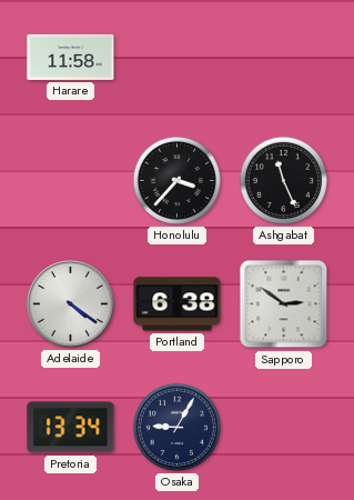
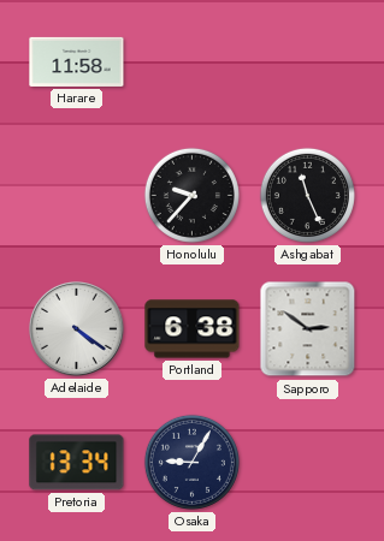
Honolulu: 3:37 -> 9:37
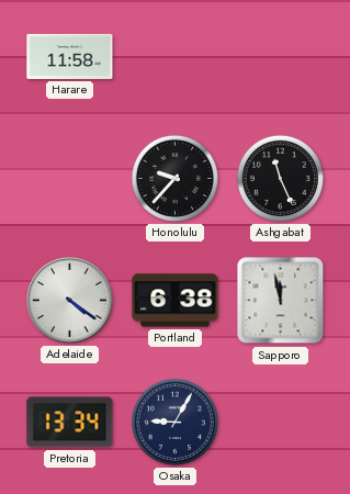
Sapporo: 2:51 -> 11:58
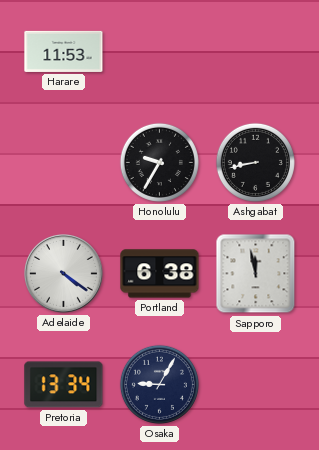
Harare: 11:58 -> 11:53
Honolulu: 9:37 -> 9:35
Ashgabat: 11:26 -> 8:43
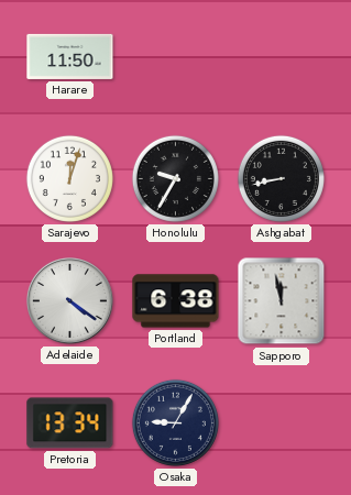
Harare: 11:53 -> 11:50
Sarajevo: none -> 12:03
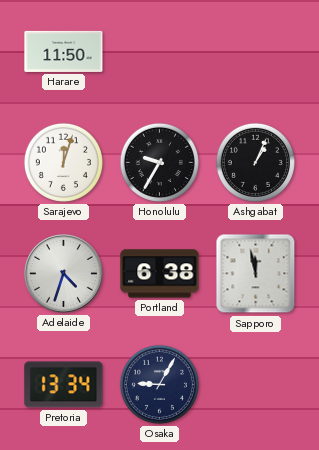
Ashgabat: 8:43 -> 1:04
Adelaide: 4:21 -> 4:33
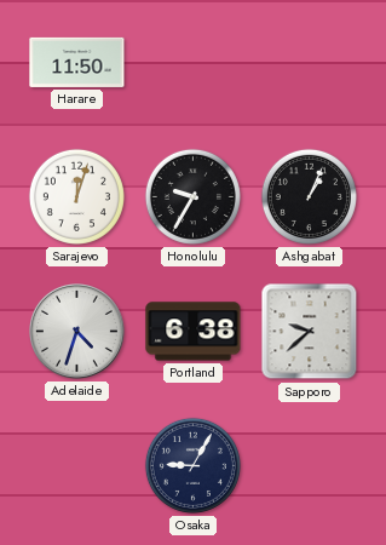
Sapporo: 11:58 -> 9:38
Pretoria: 13:34 -> none
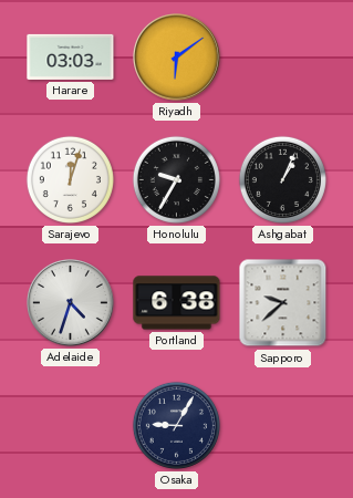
Harare: 11:50 -> 03:03
Riyadh: none -> 6:09
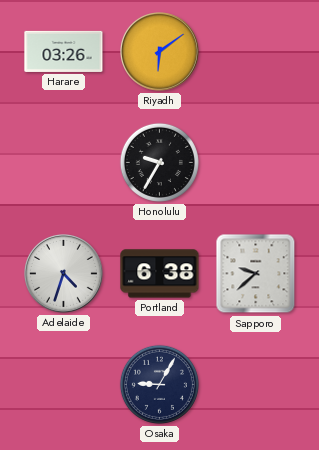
Harare: 03:03 -> 03:26
Sarajevo: 12:03 -> none
Ashgabat: 1:04 -> none
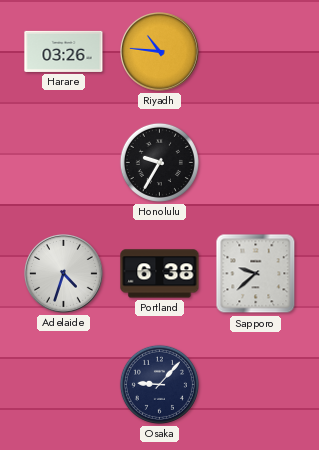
Riyadh: 6:09 -> 10:46
Osaka: 9:05 -> 9:07
